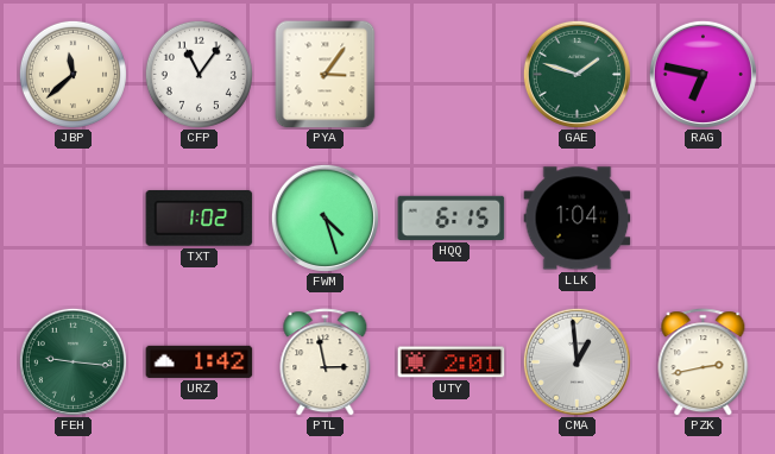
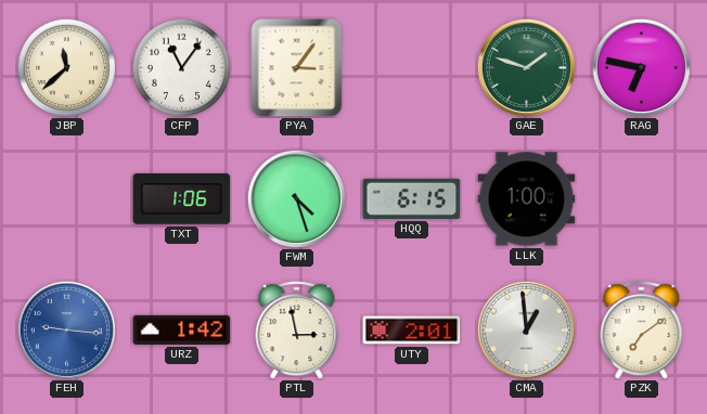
TXT: 1:02 -> 1:06
LLK: 1:04 -> 1:00
FEH dial: green -> blue
PZK: 2:43 -> 7:09
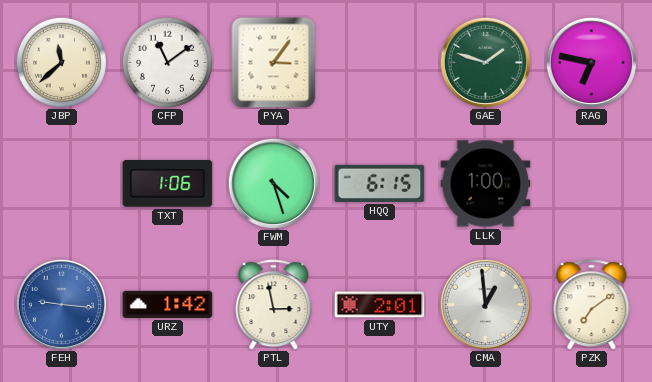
CFP: 11:06 -> 11:09
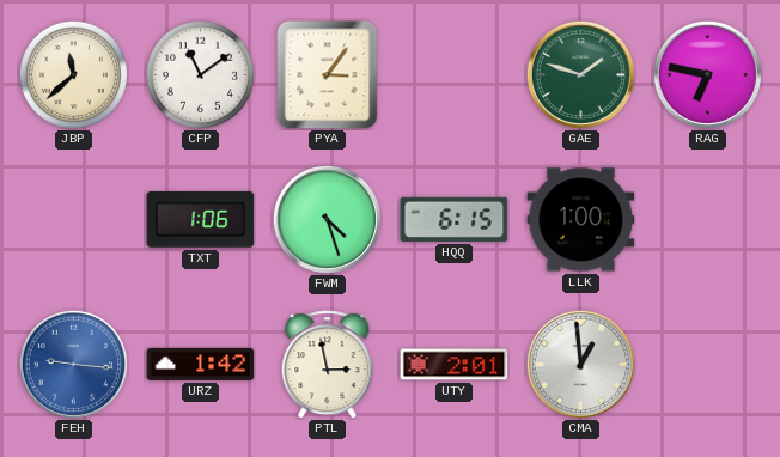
PZK: 7:09 -> none
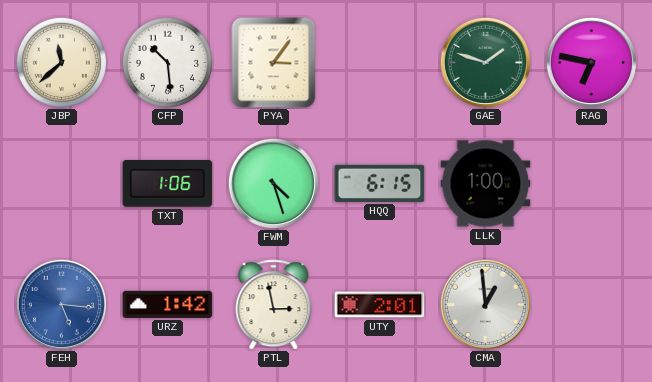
CFP: 11:09 -> 10:29
FEH: 9:16 -> 5:16
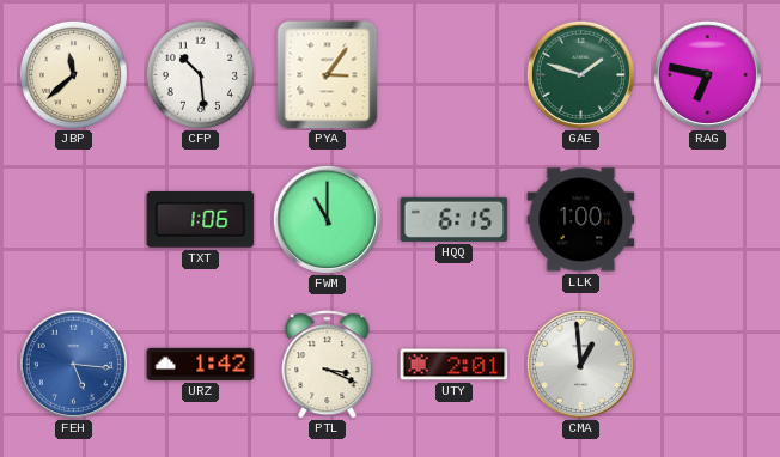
FWM: 4:27 -> 11:00
PTL: 2:58 -> 3:19
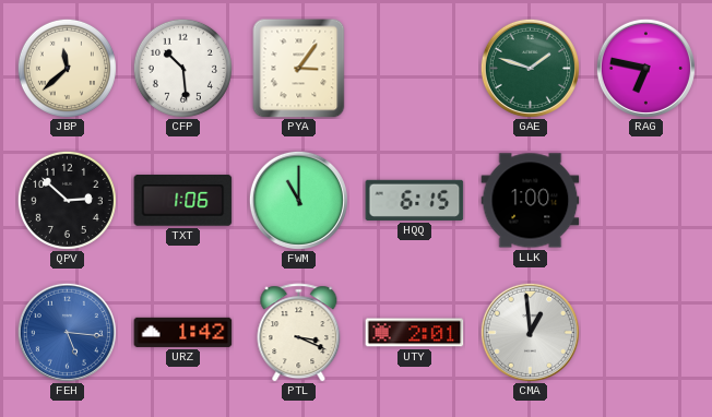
QPV: none -> 2:52
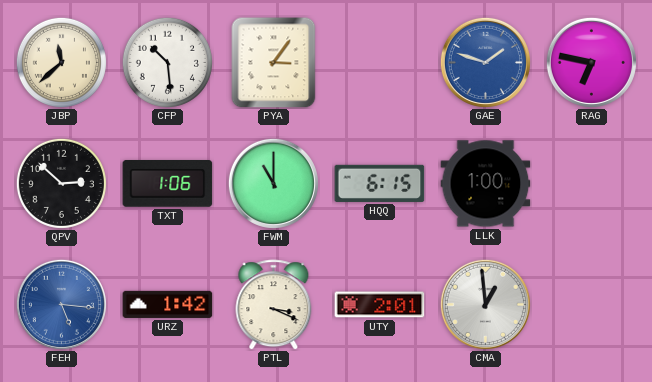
GAE dial: green -> blue
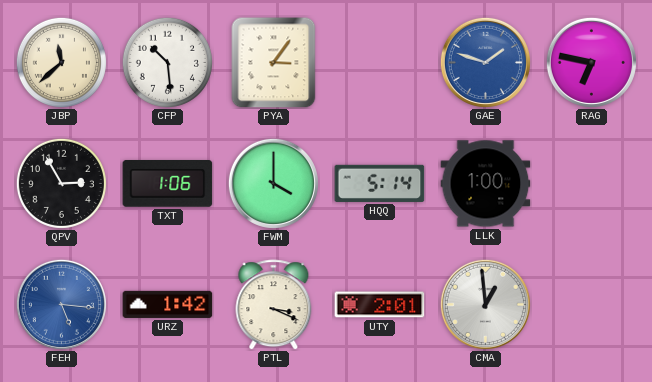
QPV: 2:52 -> 2:55
FWM: 11:00 -> 4:00
HQQ: 6:15 -> 5:14
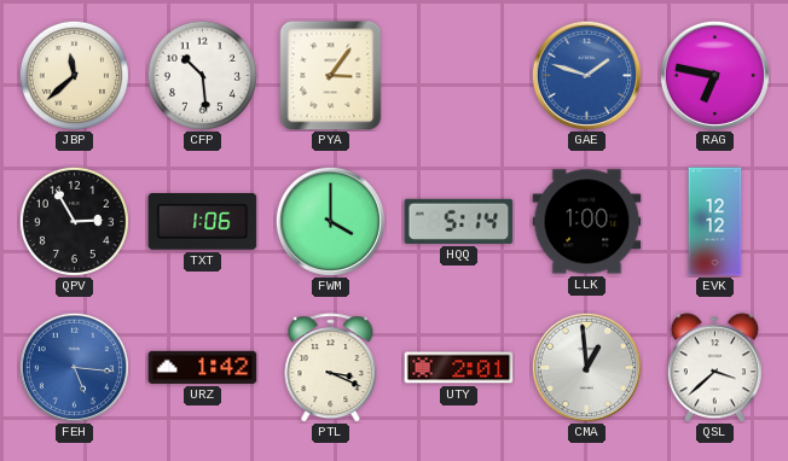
EVK: none -> 12:12
QSL: none -> 3:38
